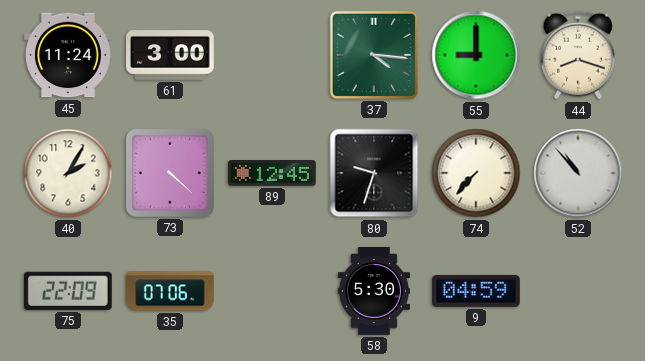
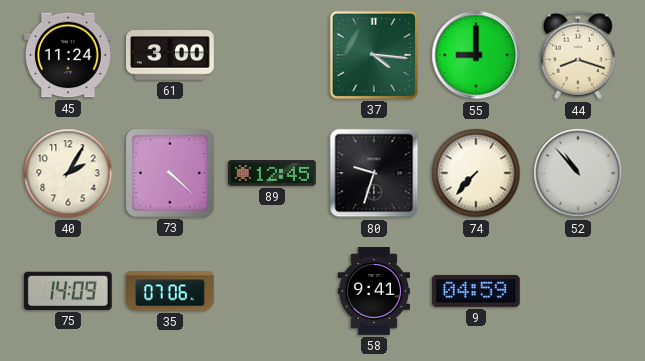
75: 22:09 -> 14:09
58: 5:30 -> 9:41
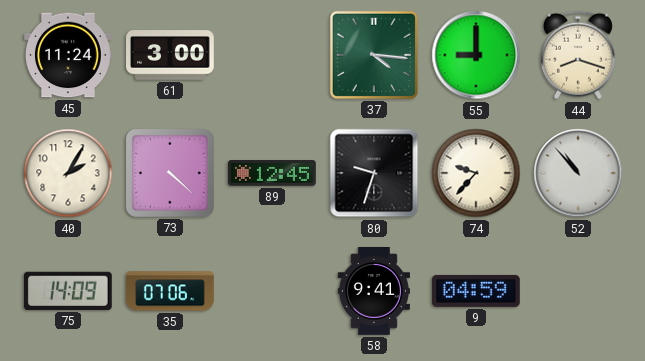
74: 7:37 -> 9:37
